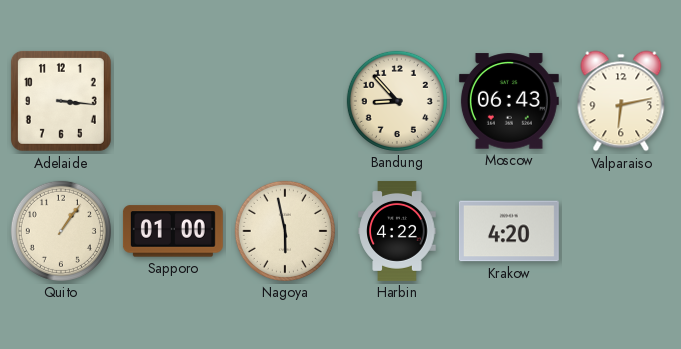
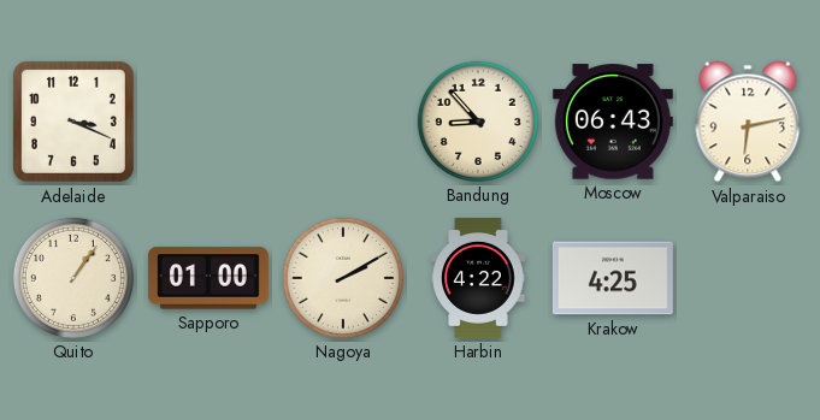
Adelaide: 3:16 -> 3:19
Nagoya: 5:58 -> 2:10
Krakow: 4:20 -> 4:25
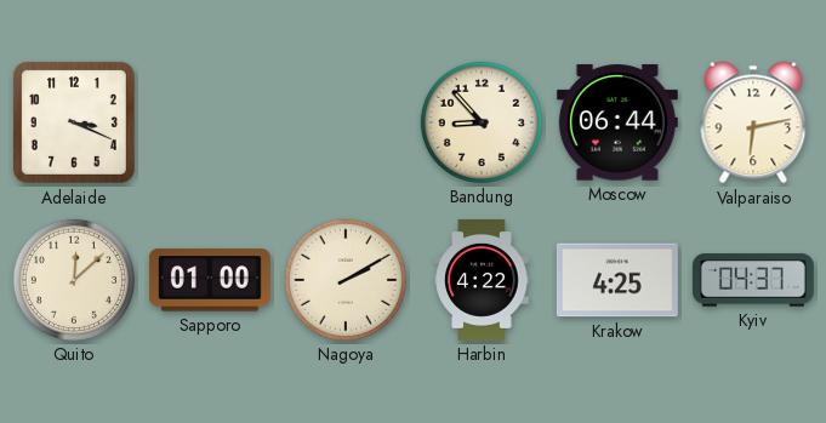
Moscow: 06:43 -> 06:44
Quito: 1:06 -> 12:08
Kyiv: none -> 04:37
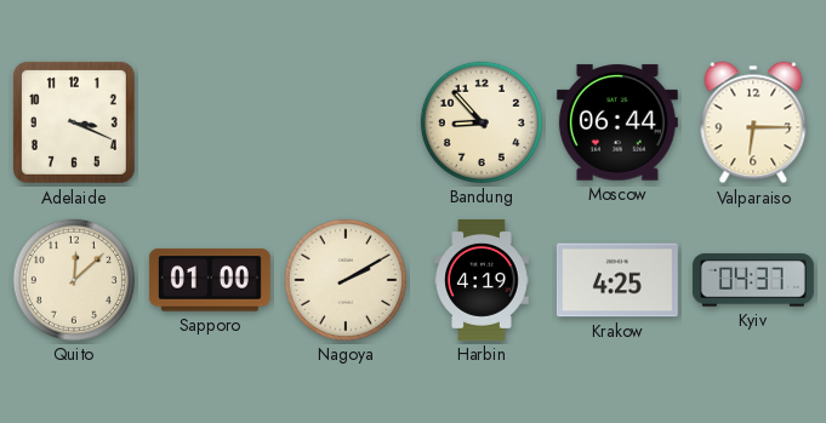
Valparaiso: 6:13 -> 6:15
Harbin: 4:22 -> 4:19
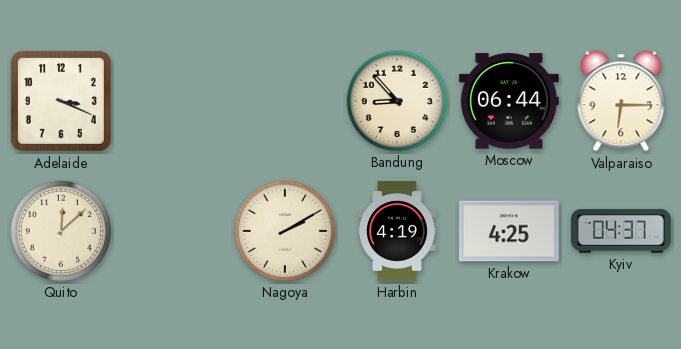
Sapporo: 01:00 -> none
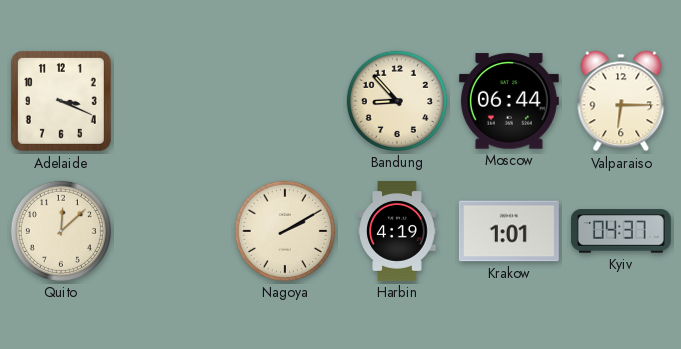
Krakow: 4:25 -> 1:01
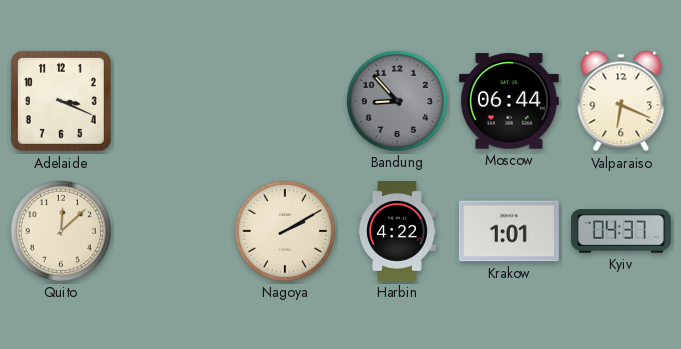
Bandung dial: cream -> grey
Valparaiso: 6:15 -> 6:19
Harbin: 4:19 -> 4:22
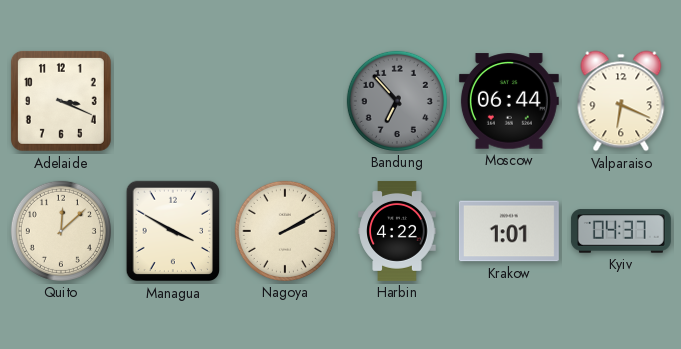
Bandung: 8:53 -> 6:53
Managua: none -> 3:50
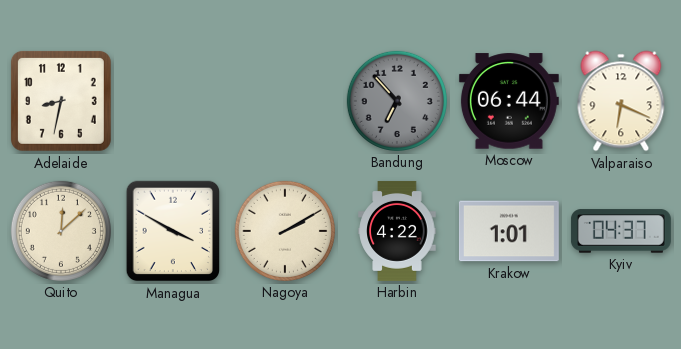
Adelaide: 3:19 -> 8:32
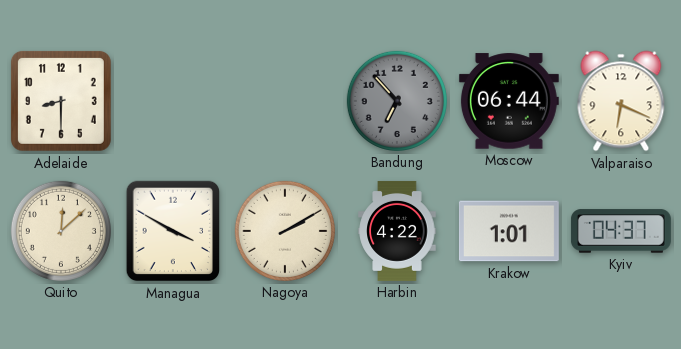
Adelaide: 8:32 -> 8:30
